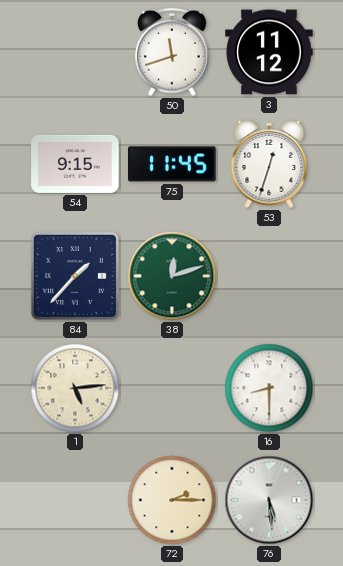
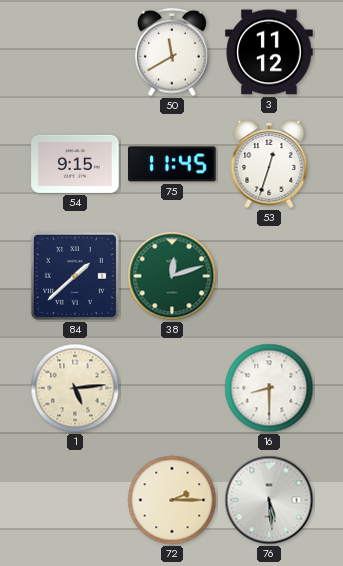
50: 11:42 -> 11:40
84: 1:37 -> 1:38
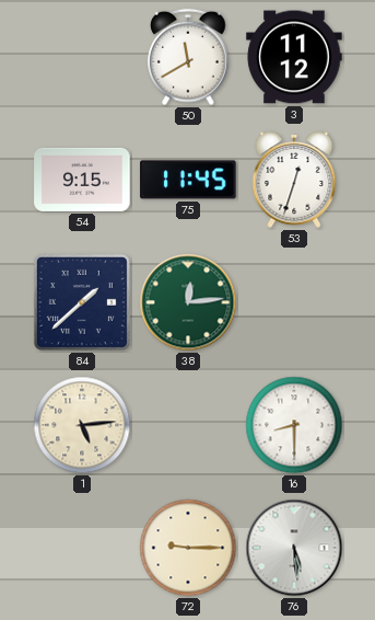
38: 12:12 -> 12:14
72: 2:15 -> 9:15
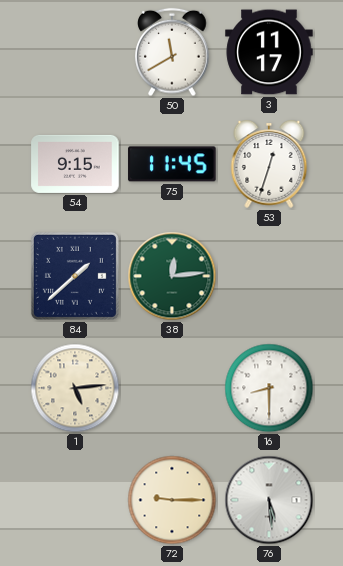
3: 11:12 -> 11:17
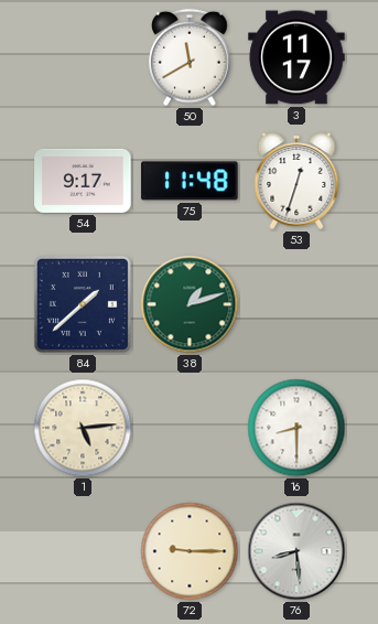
54: 9:15 -> 9:17
75: 11:45 -> 11:48
38: 12:14 -> 1:12
76: 5:29 -> 8:29
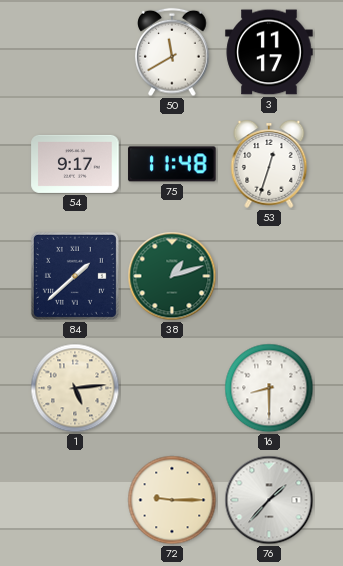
76: 8:29 -> 1:37
